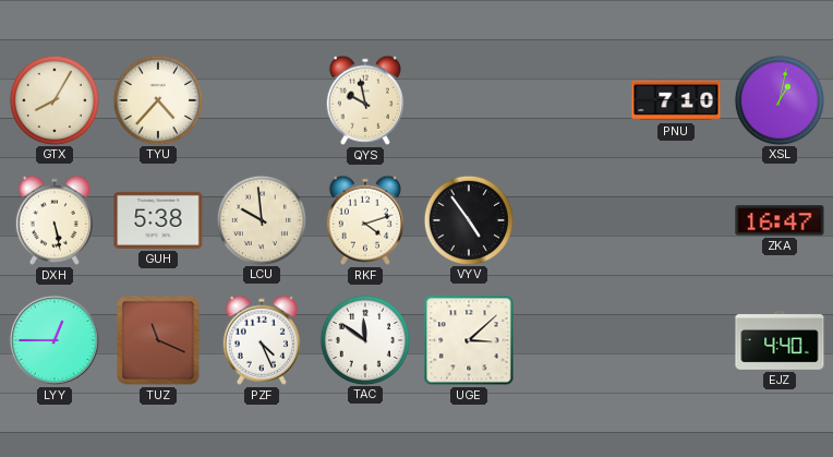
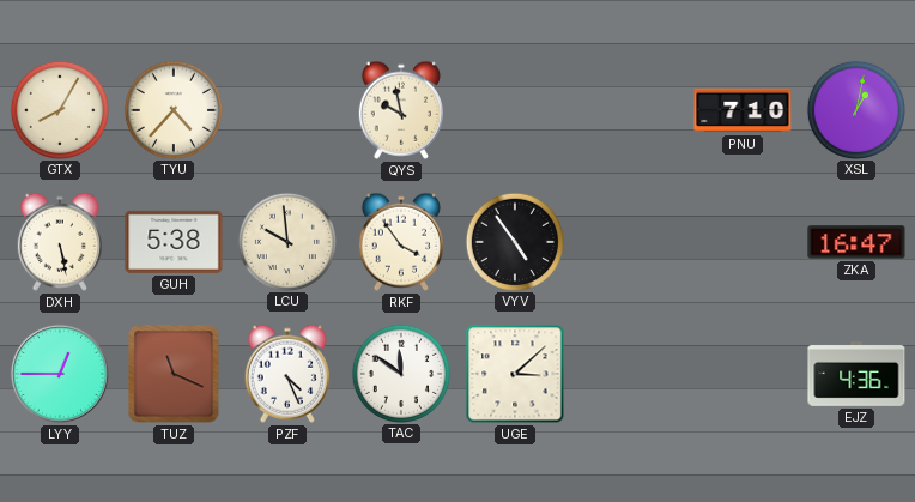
RKF: 4:12 -> 3:54
EJZ: 4:40 -> 4:36
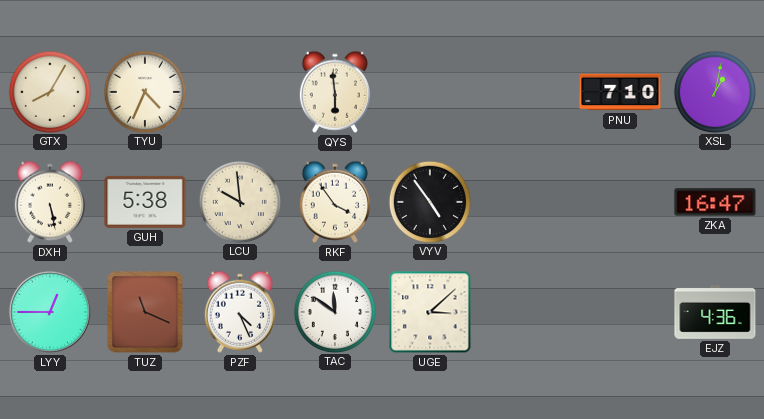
TYU: 4:37 -> 4:34
QYS: 9:58 -> 5:59
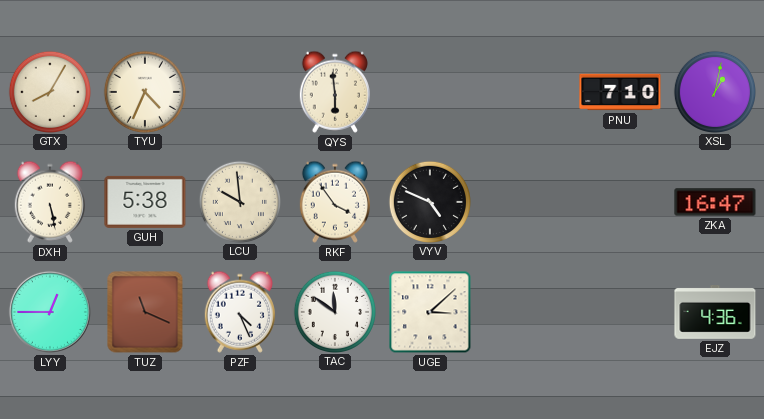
VYV: 4:54 -> 4:49
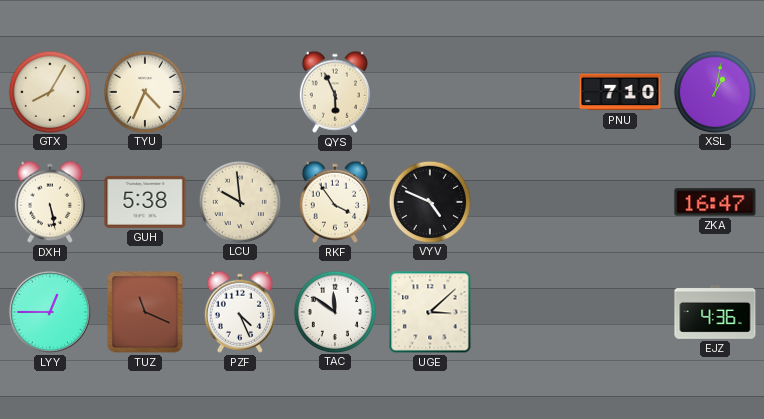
QYS: 5:59 -> 5:56
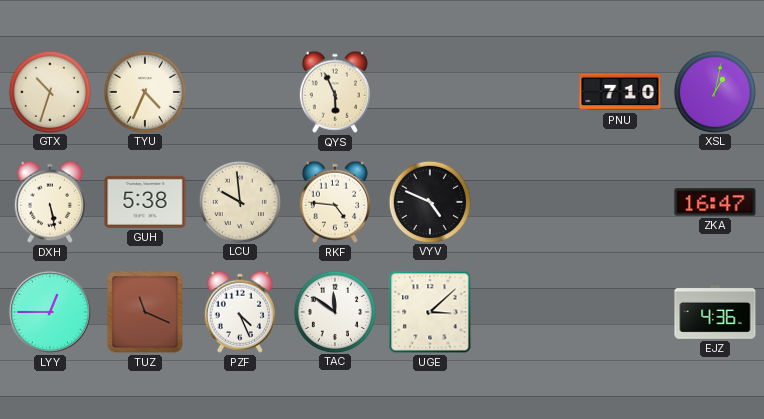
GTX: 8:05 -> 10:33
RKF: 3:54 -> 4:46
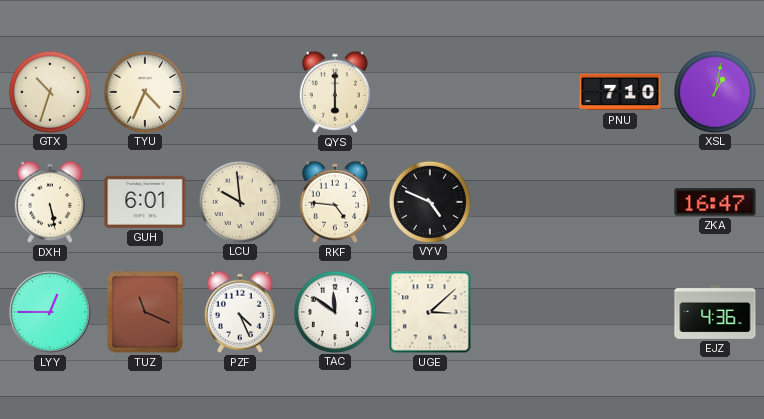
QYS: 5:56 -> 6:00
GUH: 5:38 -> 6:01
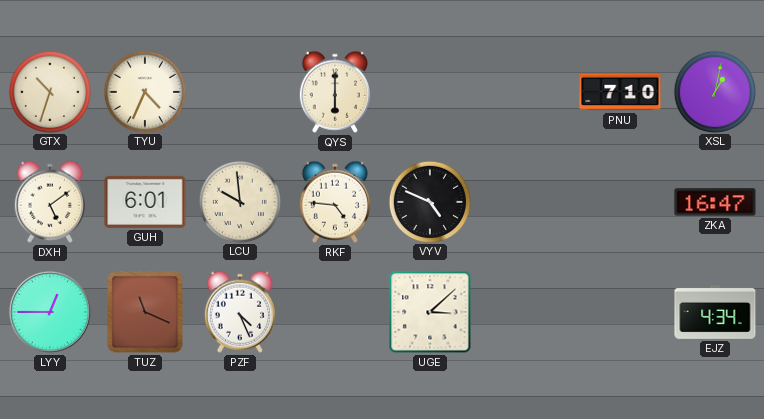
DXH: 5:28 -> 5:09
TAC: 11:51 -> none
EJZ: 4:36 -> 4:34
